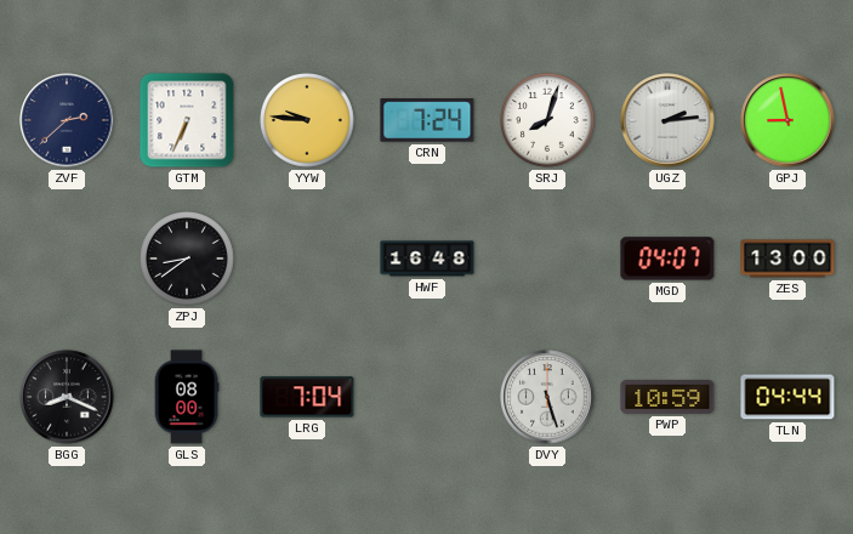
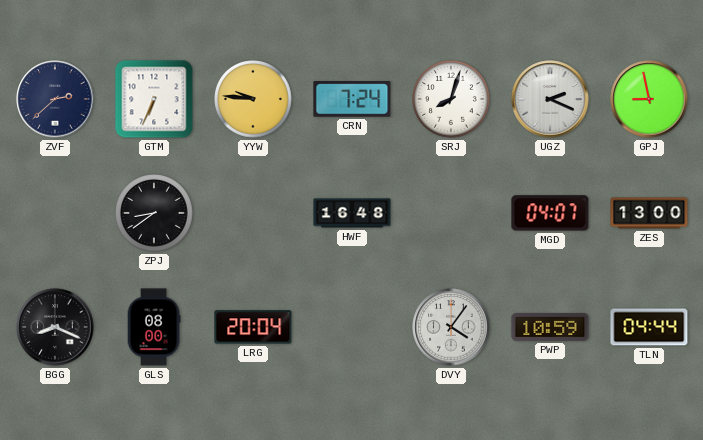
UGZ: 2:14 -> 2:19
LRG: 7:04 -> 20:04
DVY: 5:27 -> 4:06
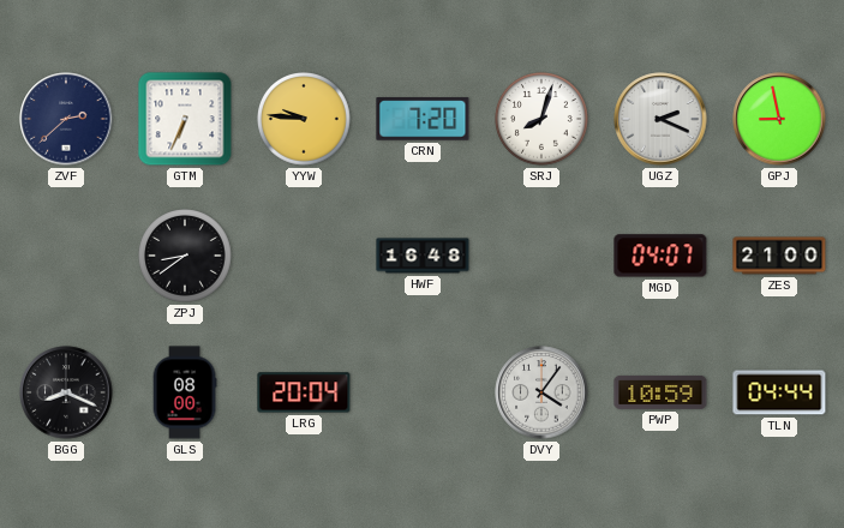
CRN: 7:24 -> 7:20
ZES: 13:00 -> 21:00
